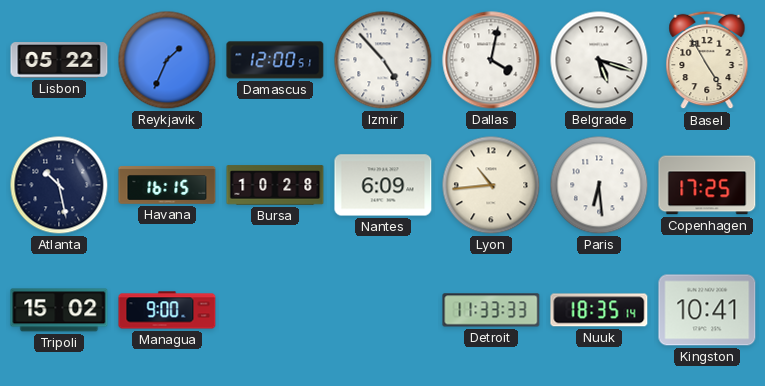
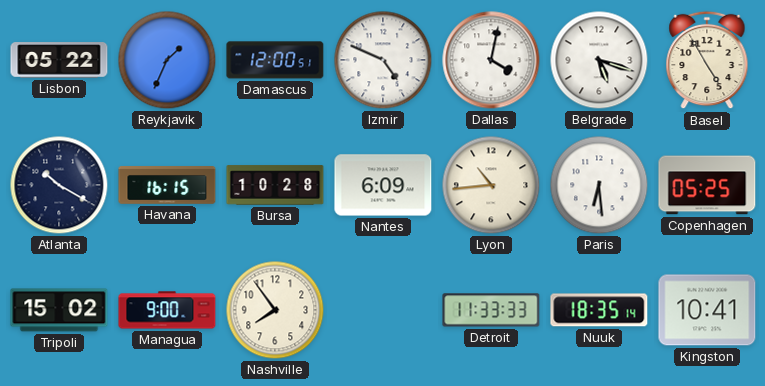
Izmir: 4:53 -> 4:49
Atlanta: 10:28 -> 10:20
Copenhagen: 17:25 -> 05:25
Nashville: none -> 7:54
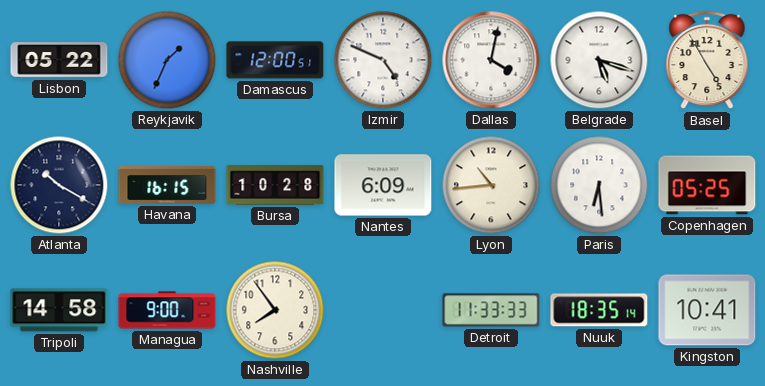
Tripoli: 15:02 -> 14:58
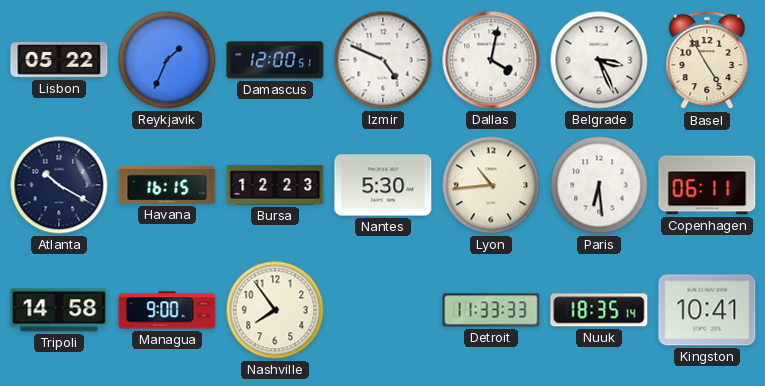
Belgrade: 5:18 -> 3:26
Bursa: 10:28 -> 12:23
Nantes: 6:09 -> 5:30
Copenhagen: 05:25 -> 06:11
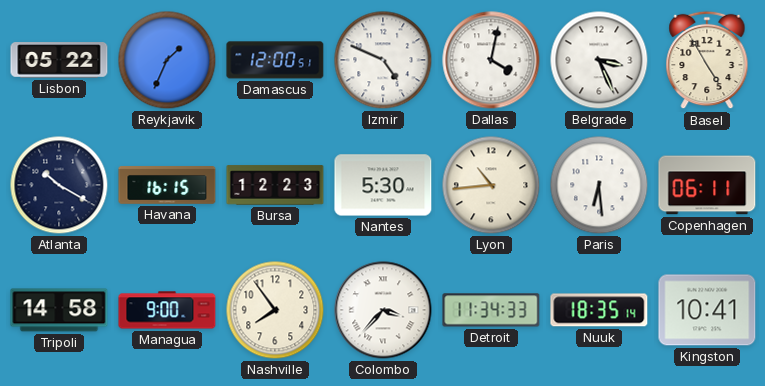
Colombo: none -> 3:37
Detroit: 11:33 -> 11:34
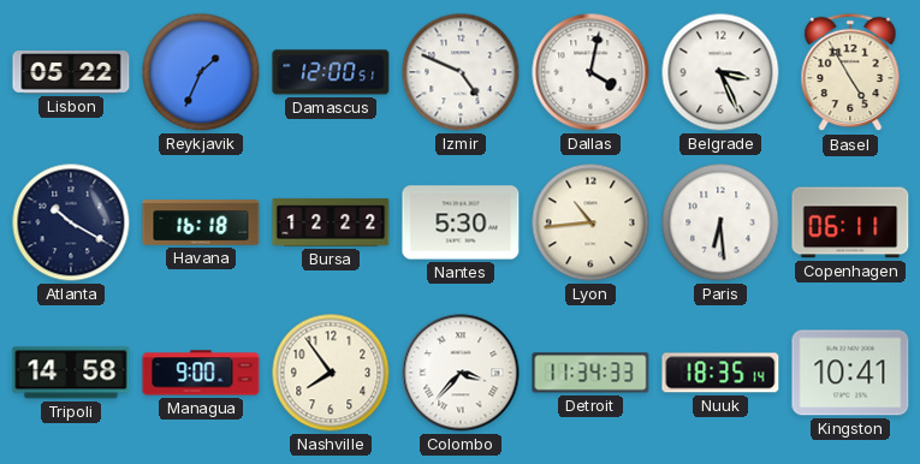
Havana: 16:15 -> 16:18
Bursa: 12:23 -> 12:22
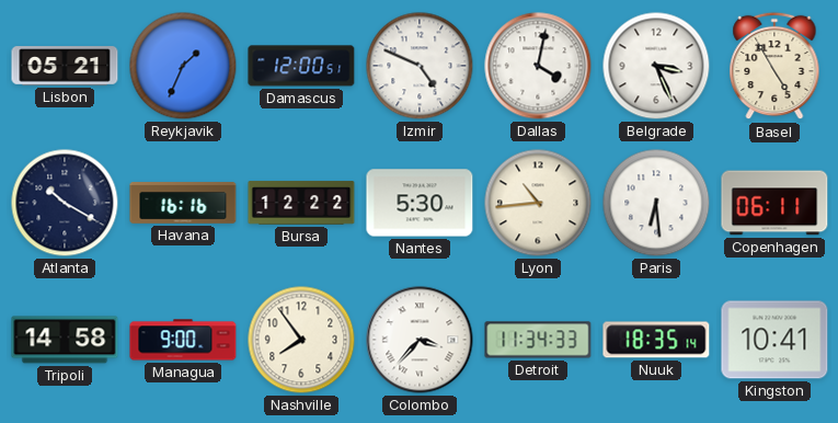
Lisbon: 05:22 -> 05:21
Havana: 16:18 -> 16:16
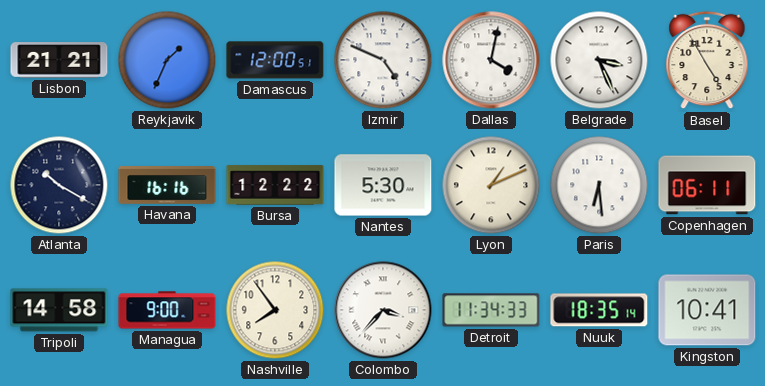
Lisbon: 05:21 -> 21:21
Lyon: 10:44 -> 1:11
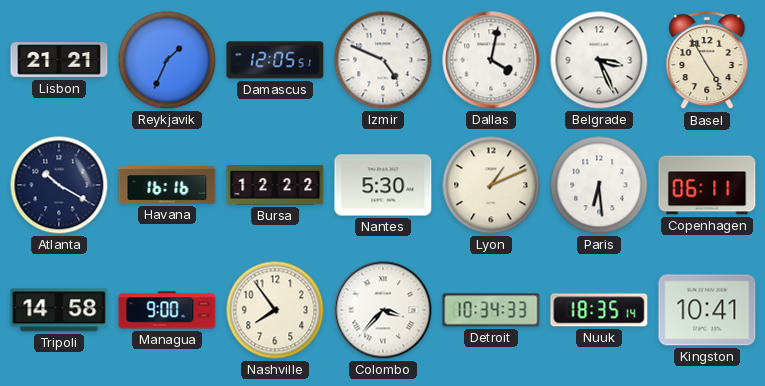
Damascus: 12:00 -> 12:05
Detroit: 11:34 -> 10:34
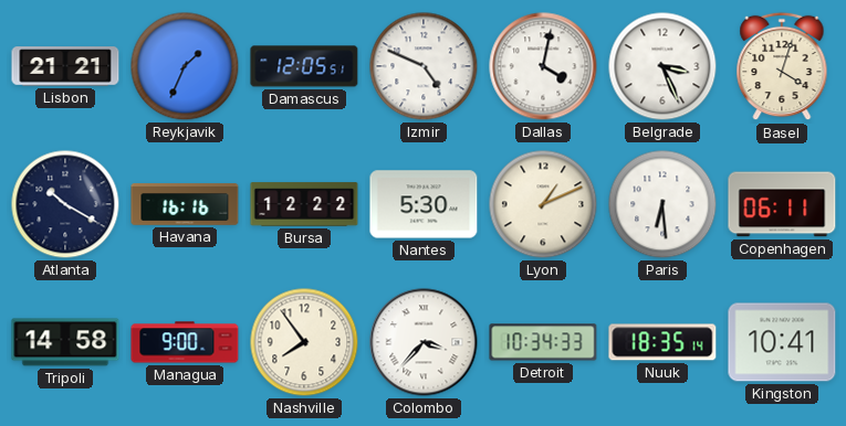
Basel: 4:55 -> 4:03
